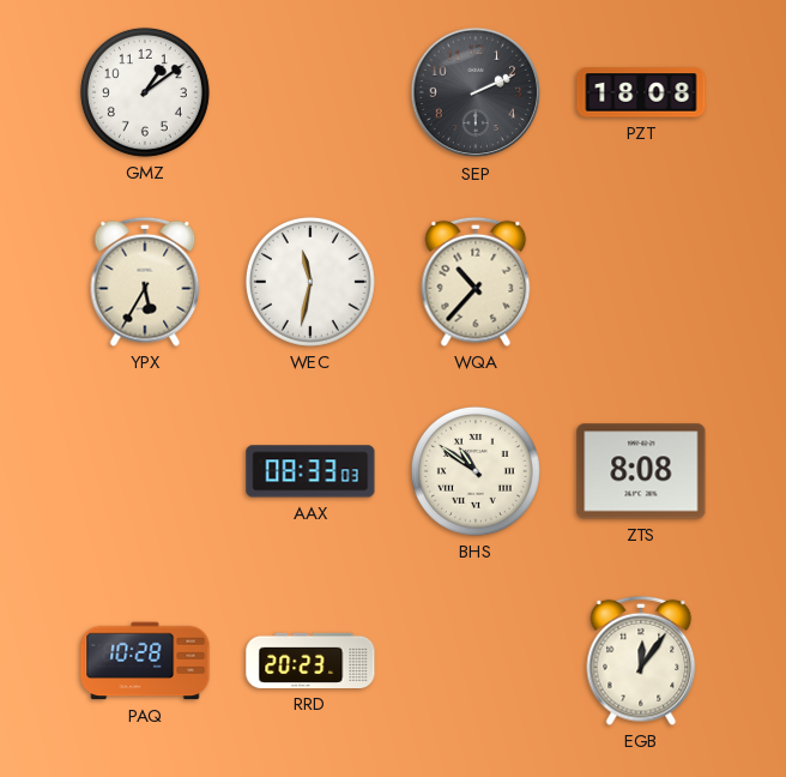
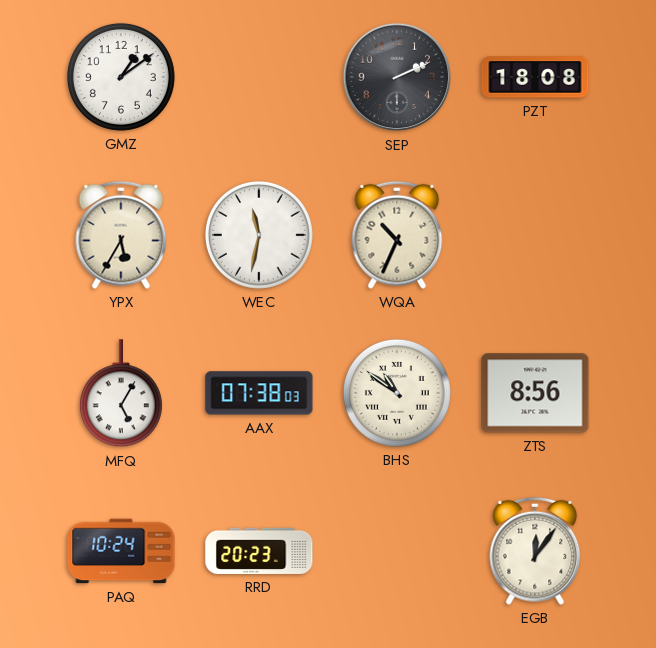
WQA: 10:37 -> 10:34
MFQ: none -> 5:05
AAX: 08:33 -> 07:38
ZTS: 8:08 -> 8:56
PAQ: 10:28 -> 10:24
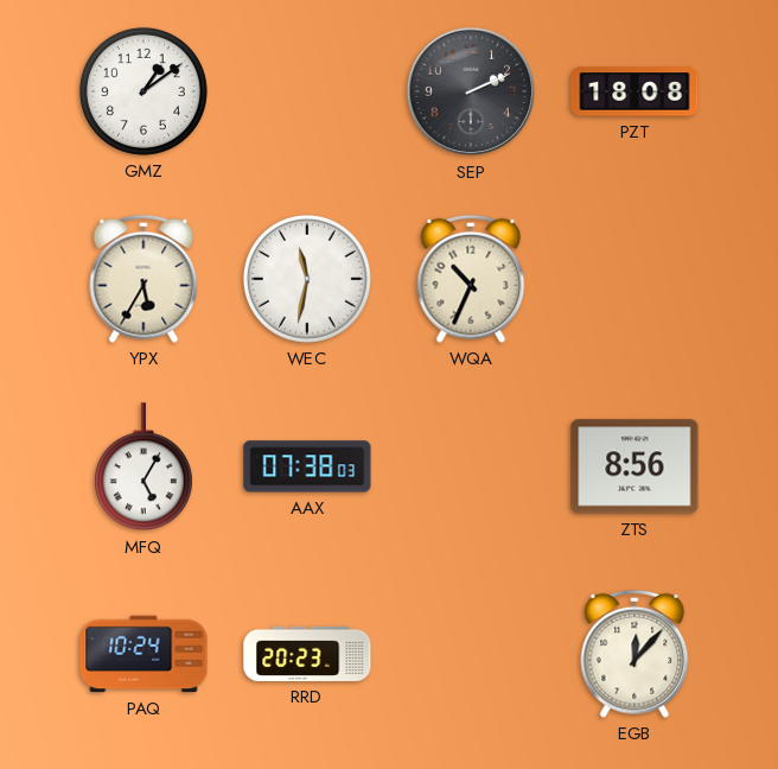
BHS: 10:51 -> none
EGB: 12:06 -> 12:07
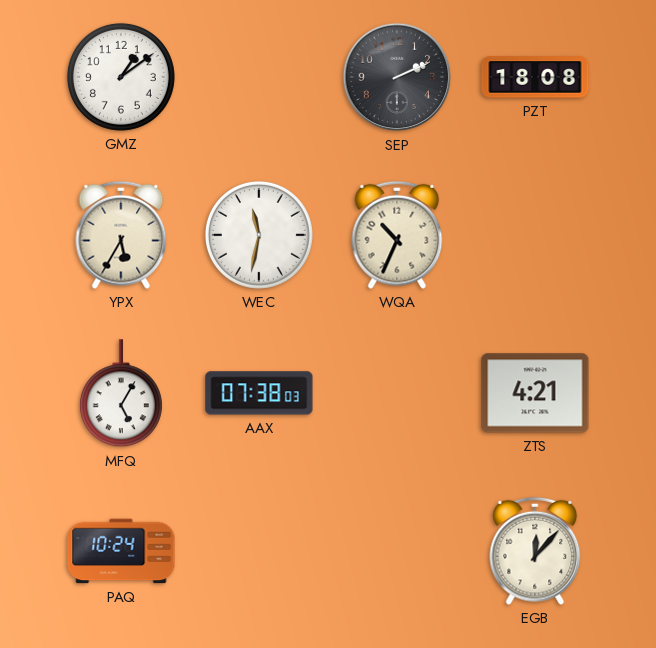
ZTS: 8:56 -> 4:21
RRD: 20:23 -> none
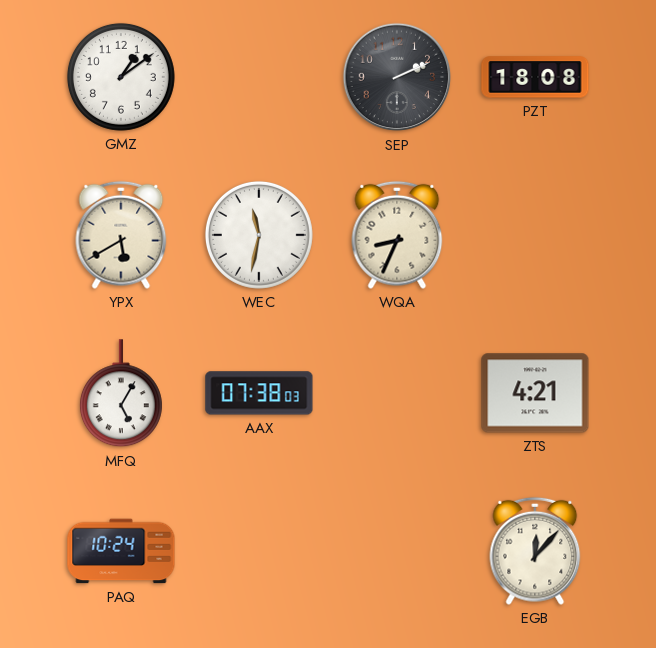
YPX: 5:35 -> 5:40
WQA: 10:34 -> 8:34
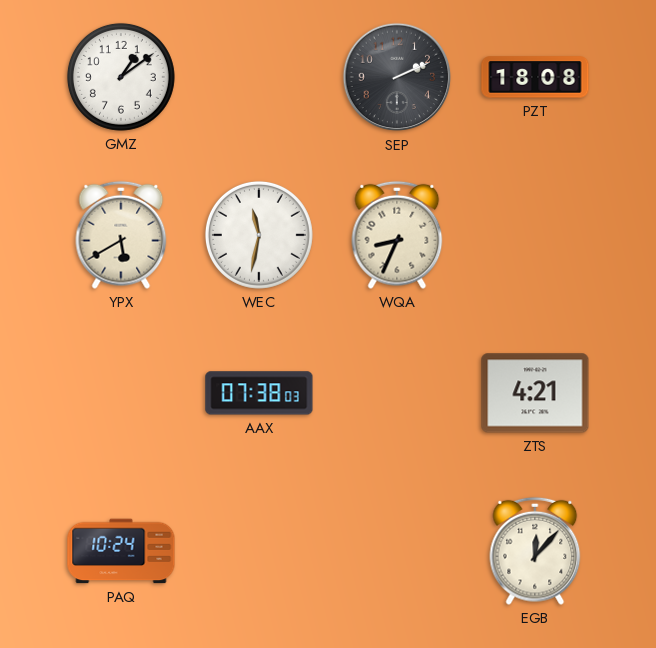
MFQ: 5:05 -> none
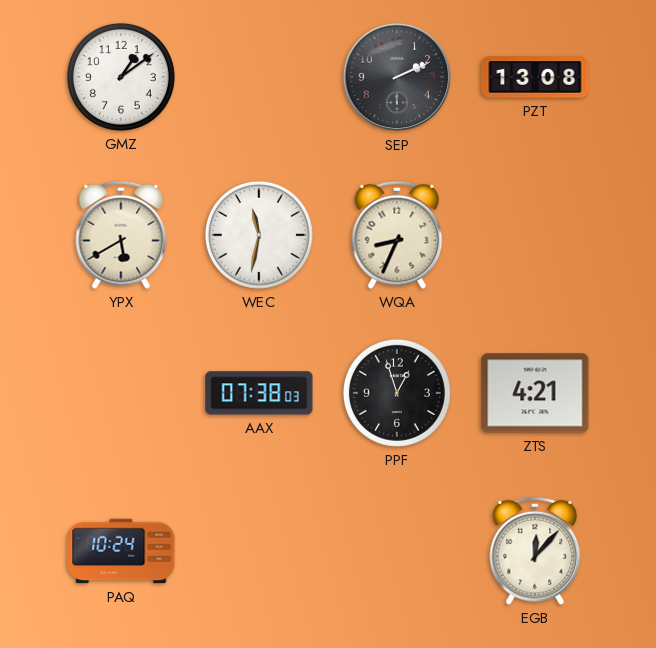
PZT: 18:08 -> 13:08
PPF: none -> 12:57
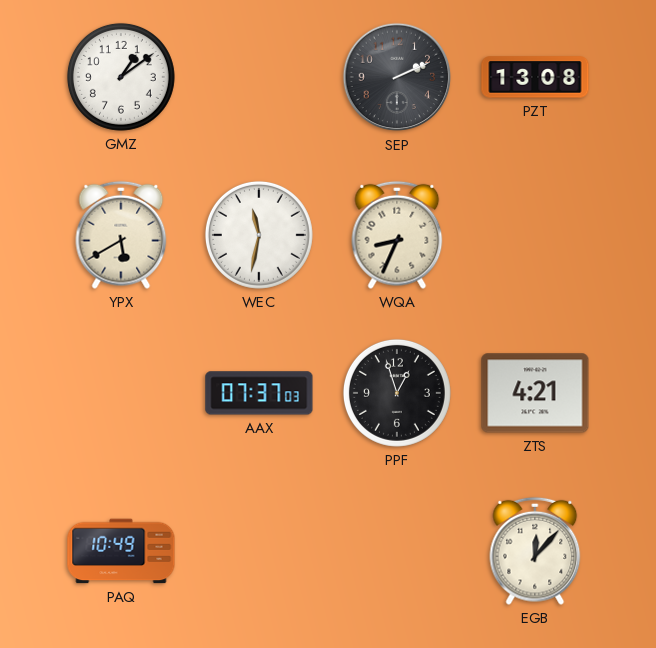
AAX: 07:38 -> 07:37
PAQ: 10:24 -> 10:49
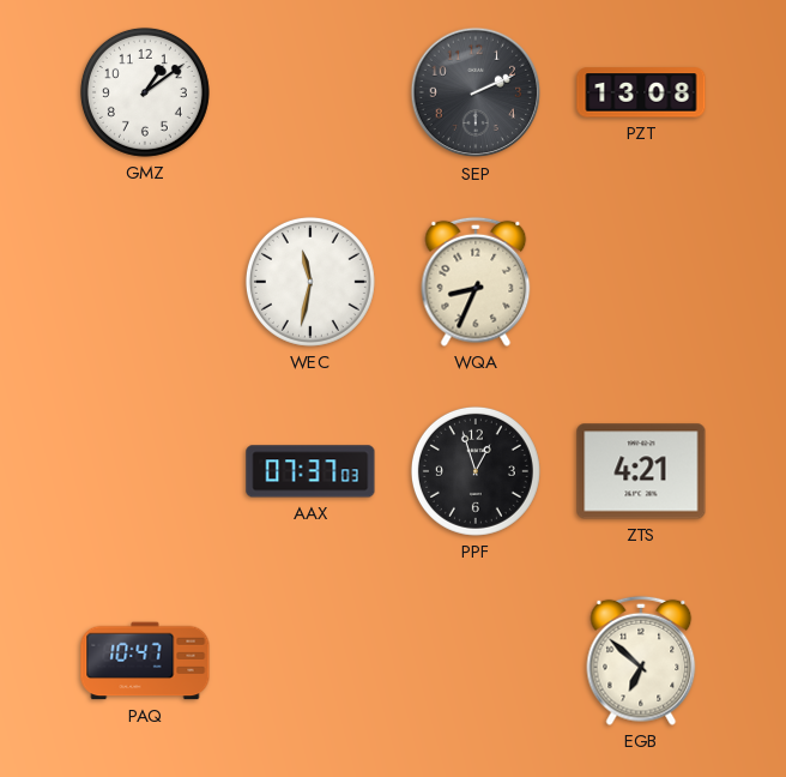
YPX: 5:40 -> none
PAQ: 10:49 -> 10:47
EGB: 12:07 -> 6:52
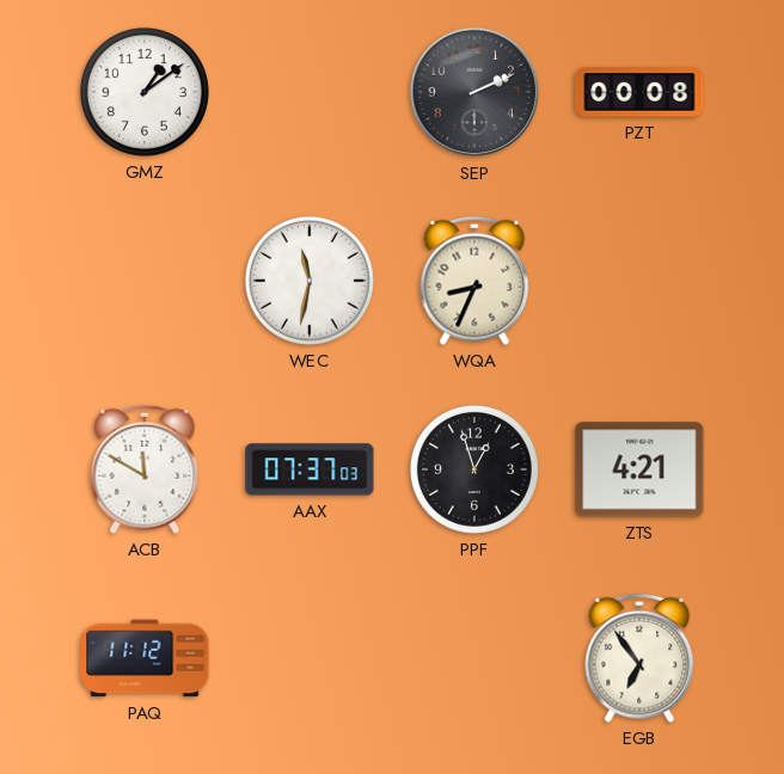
PZT: 13:08 -> 00:08
ACB: none -> 11:50
PAQ: 10:47 -> 11:12
EGB: 6:52 -> 6:54
